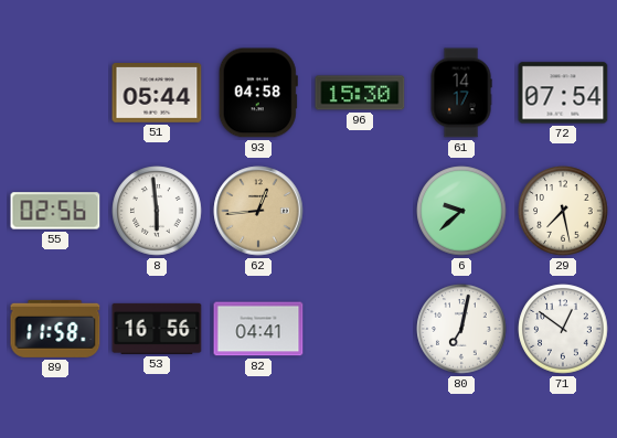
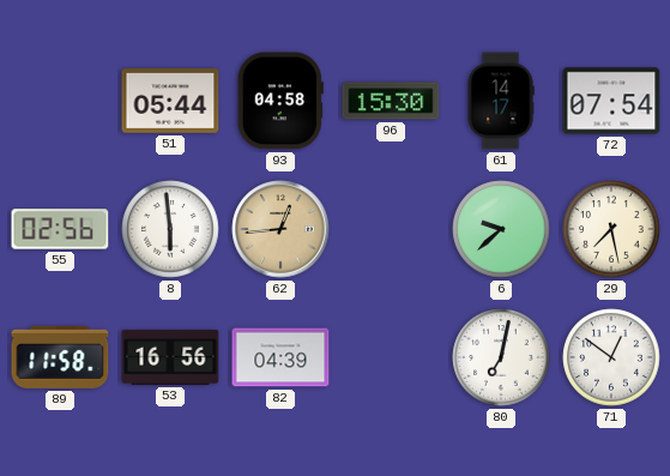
82: 04:41 -> 04:39
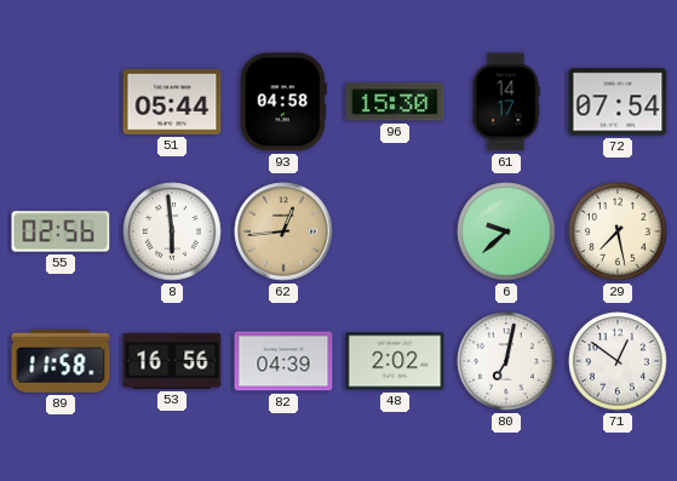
48: none -> 2:02
